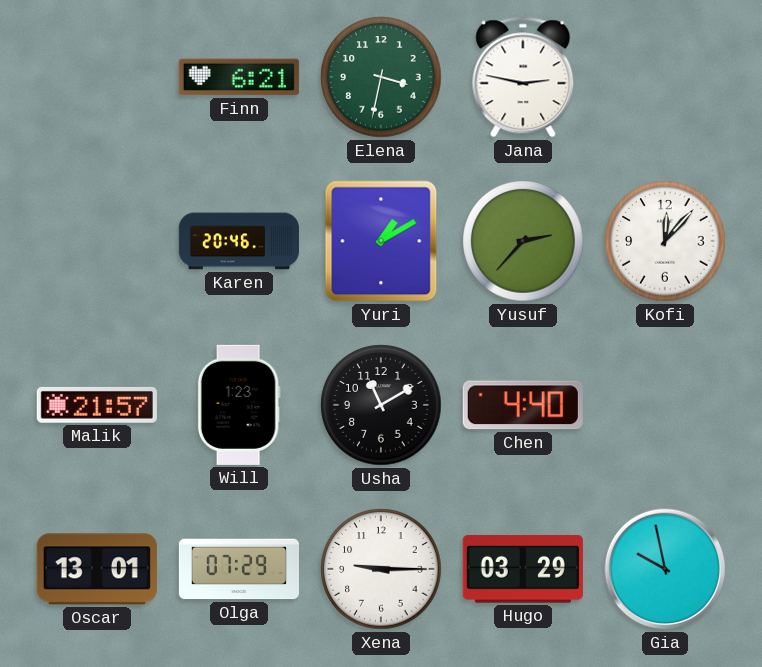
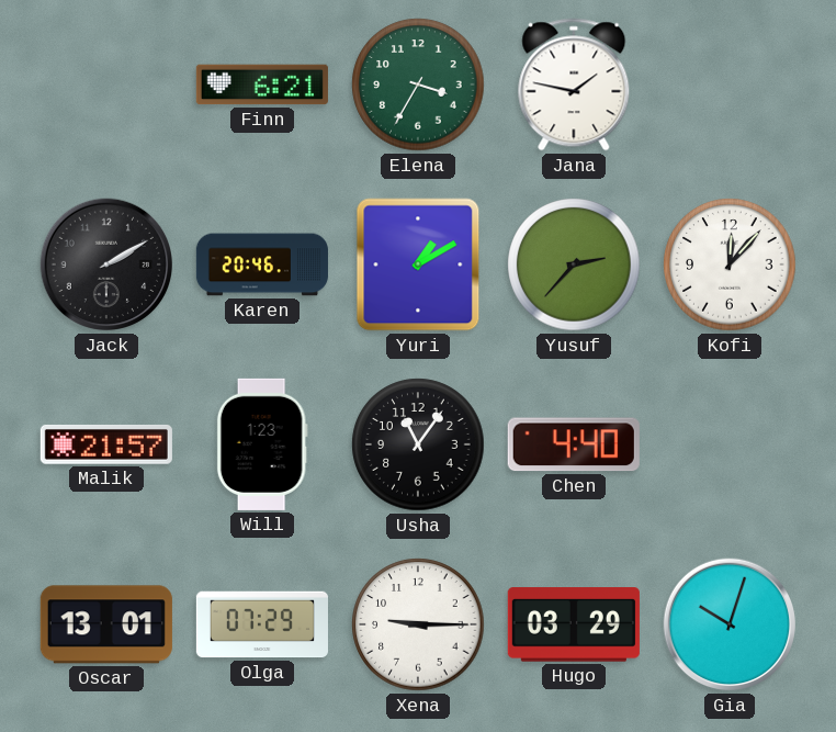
Elena: 3:32 -> 3:35
Jana: 2:47 -> 1:47
Jack: none -> 2:10
Usha: 11:10 -> 11:06
Gia: 9:58 -> 10:03
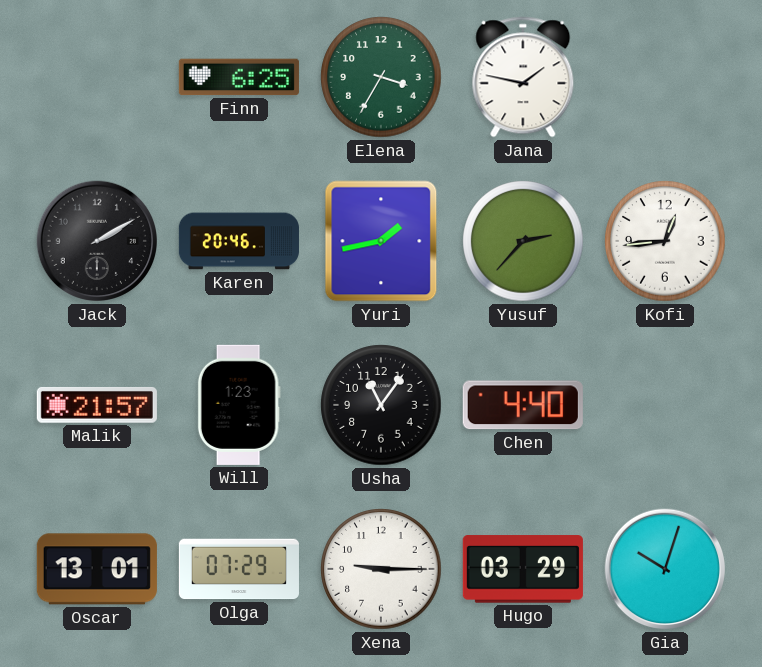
Finn: 6:21 -> 6:25
Yuri: 1:10 -> 1:43
Kofi: 12:07 -> 12:44
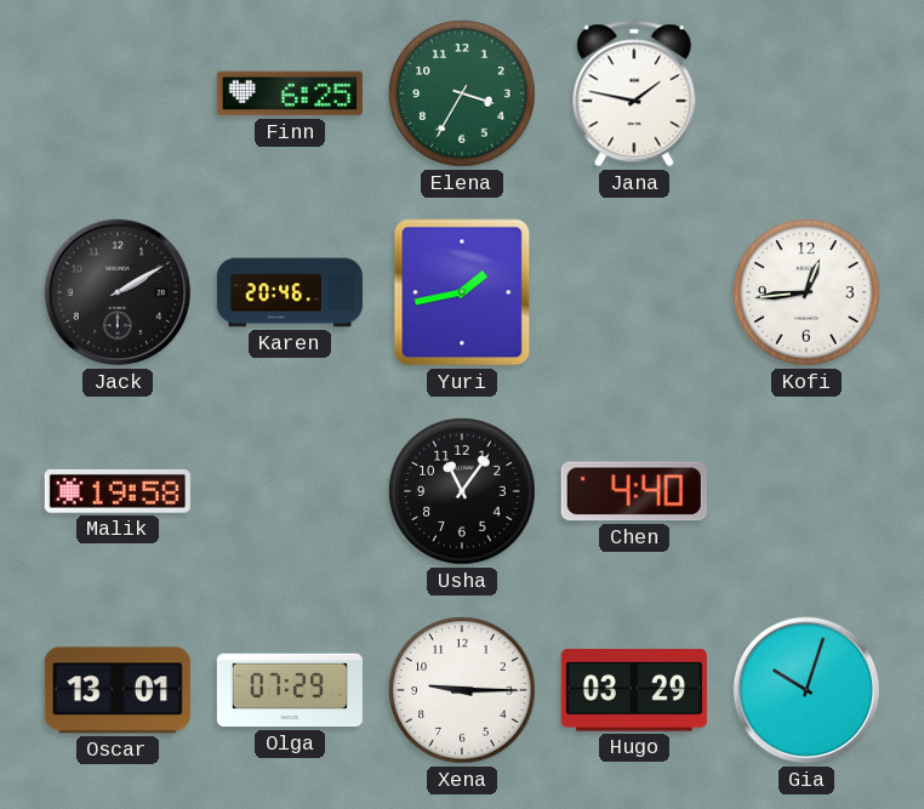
Yusuf: 2:37 -> none
Malik: 21:57 -> 19:58
Will: 1:23 -> none
